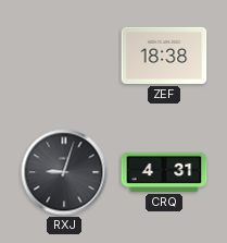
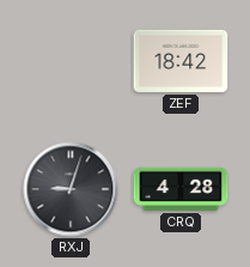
ZEF: 18:38 -> 18:42
CRQ: 4:31 -> 4:28
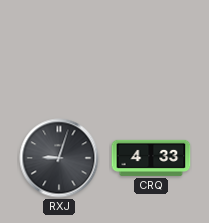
ZEF: 18:42 -> none
CRQ: 4:28 -> 4:33
